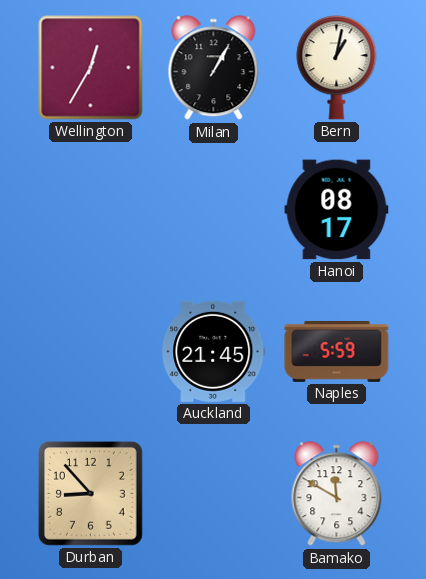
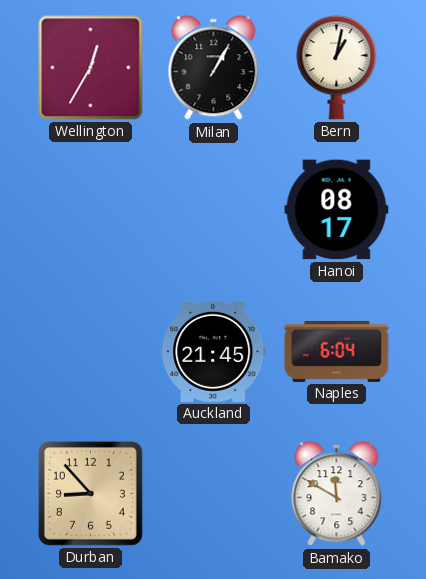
Naples: 5:59 -> 6:04
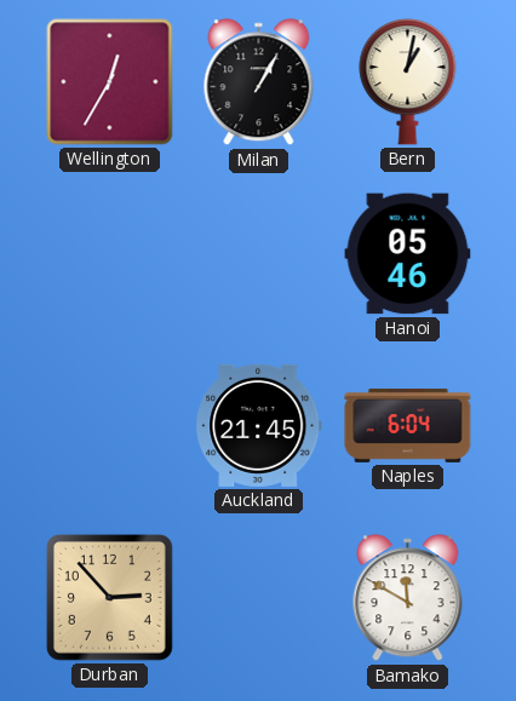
Hanoi: 08:17 -> 05:46
Durban: 8:53 -> 2:53
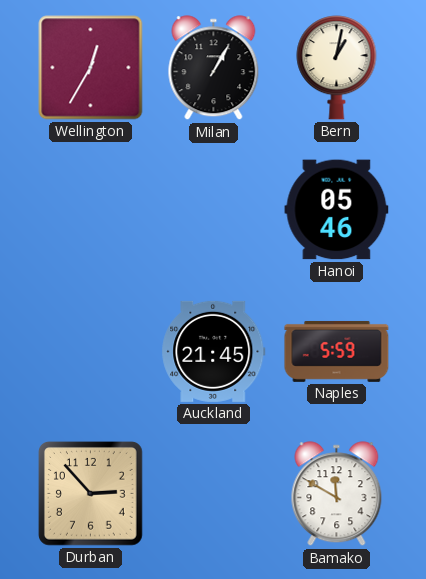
Naples: 6:04 -> 5:59
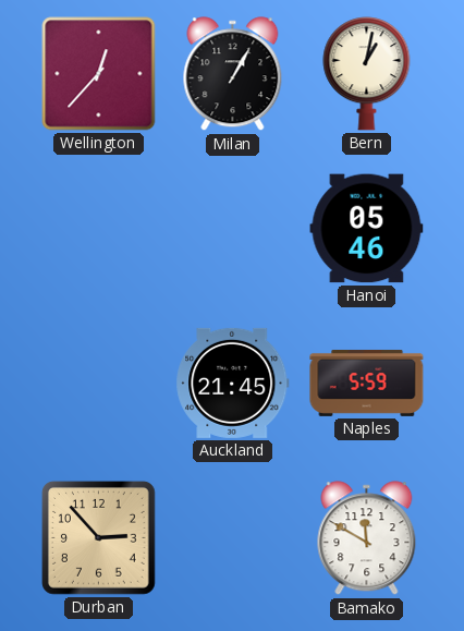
Wellington: 12:35 -> 12:37
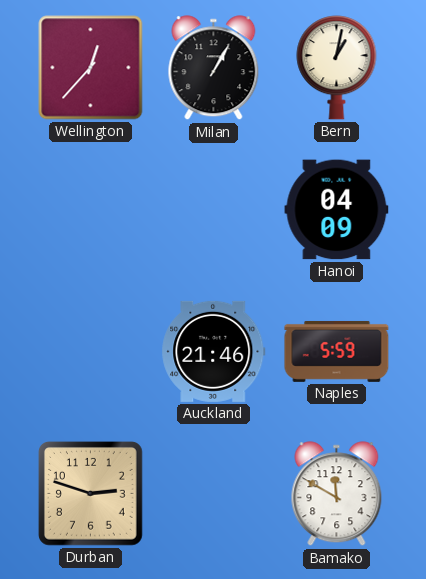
Hanoi: 05:46 -> 04:09
Auckland: 21:45 -> 21:46
Durban: 2:53 -> 2:48
